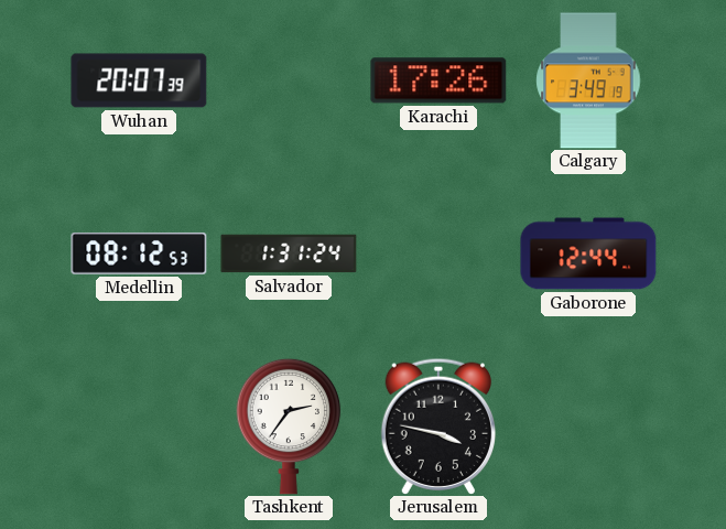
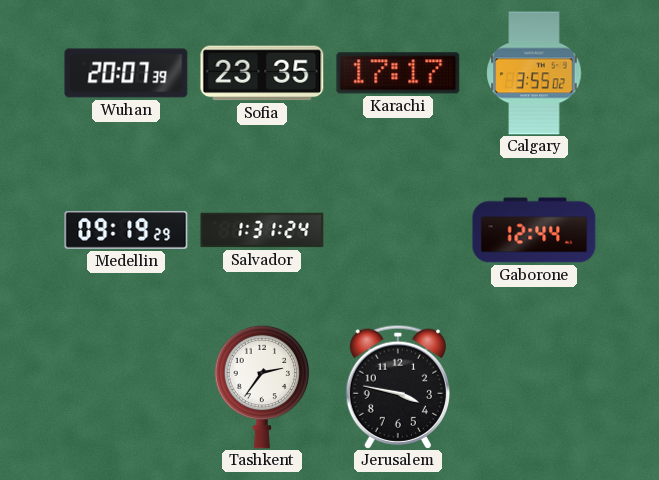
Sofia: none -> 23:35
Karachi: 17:26 -> 17:17
Calgary: 3:49 -> 3:55
Medellin: 08:12 -> 09:19
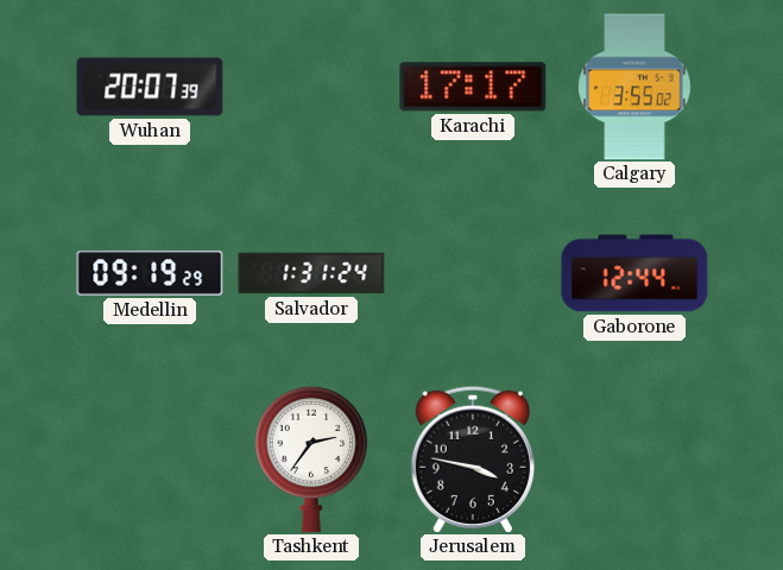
Sofia: 23:35 -> none
